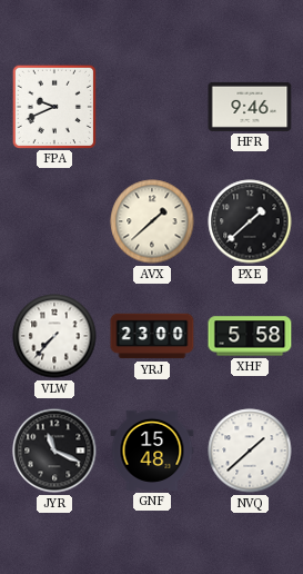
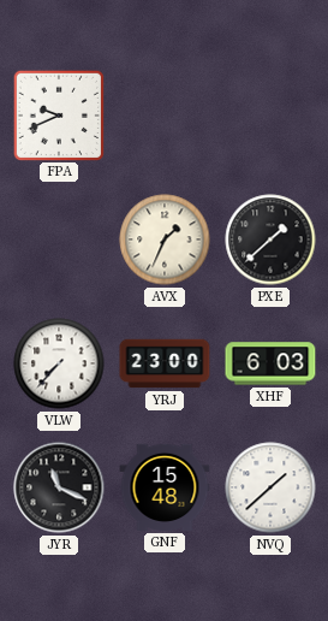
HFR: 9:46 -> none
AVX: 1:38 -> 1:34
XHF: 5:58 -> 6:03
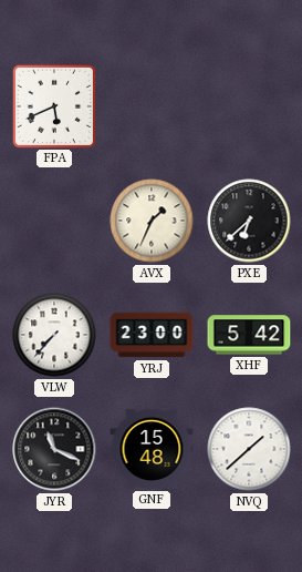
FPA: 9:41 -> 5:41
PXE: 1:38 -> 6:38
XHF: 6:03 -> 5:42
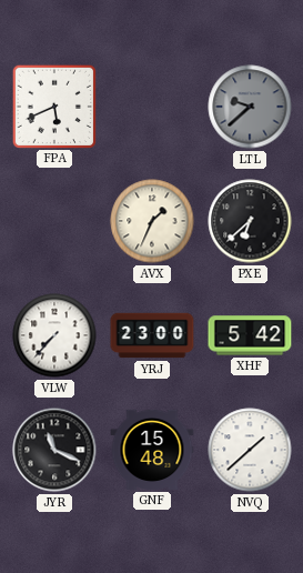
LTL: none -> 9:38
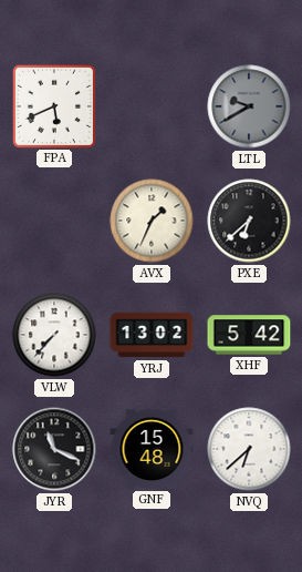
LTL: 9:38 -> 9:40
YRJ: 23:00 -> 13:02
NVQ: 1:38 -> 6:38
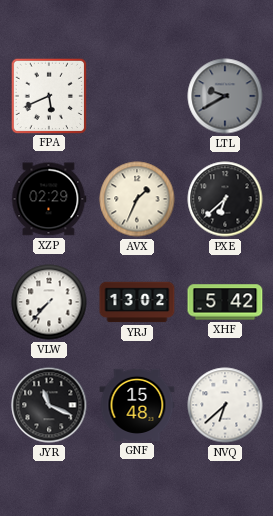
XZP: none -> 02:29
